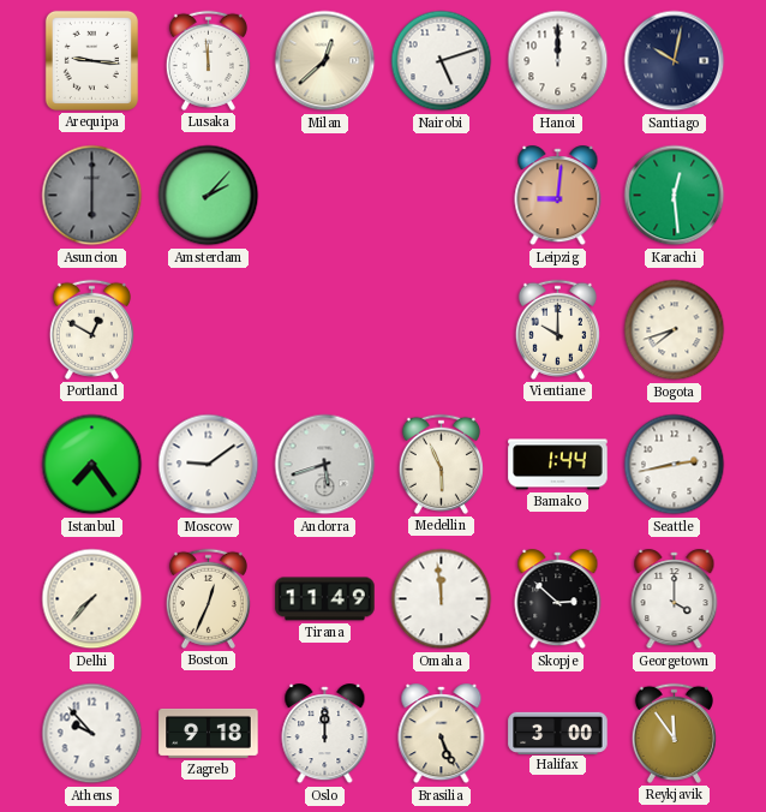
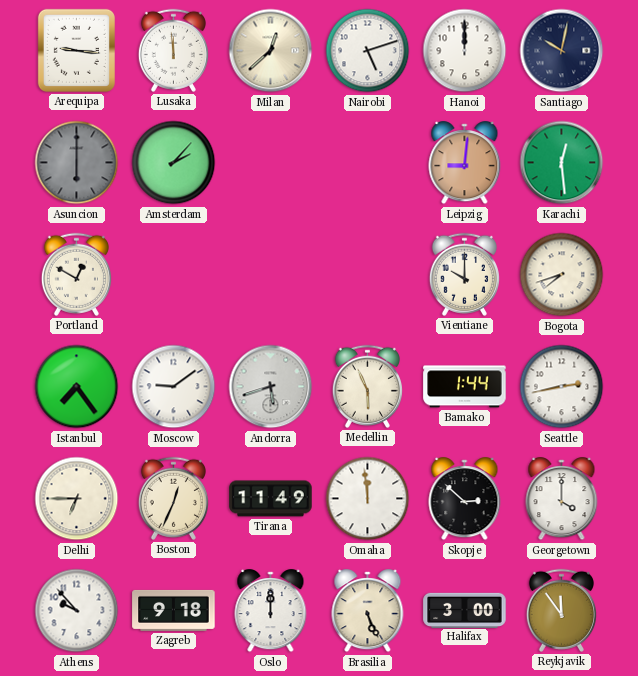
Delhi: 7:37 -> 6:45
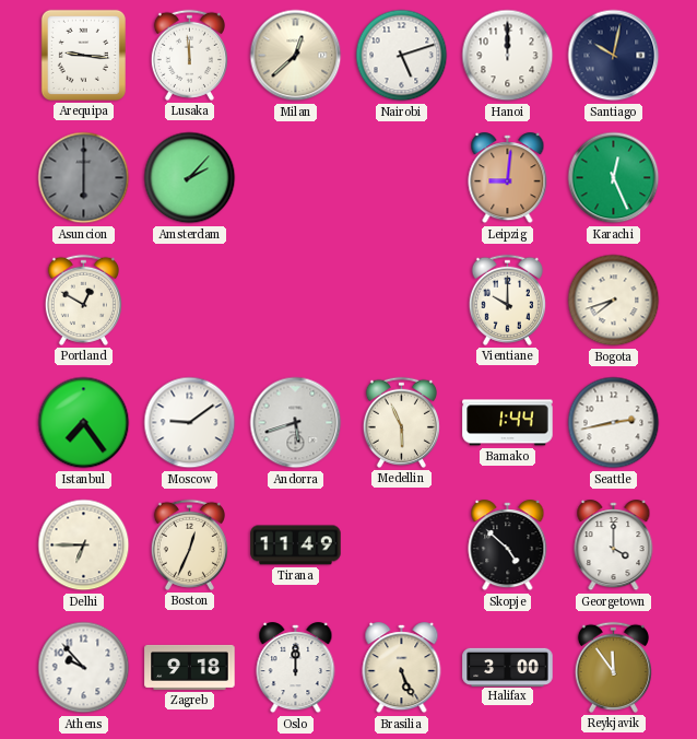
Karachi: 12:29 -> 12:26
Omaha: 11:59 -> none
Skopje: 2:52 -> 4:52
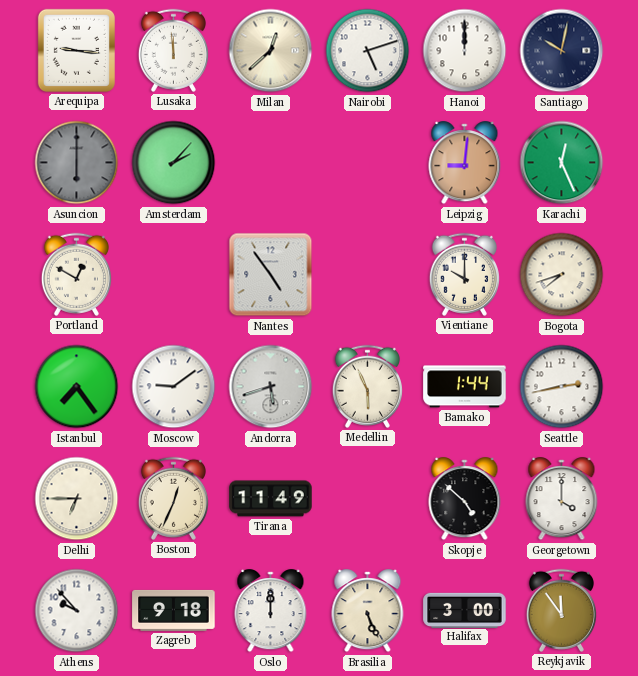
Nantes: none -> 4:54
